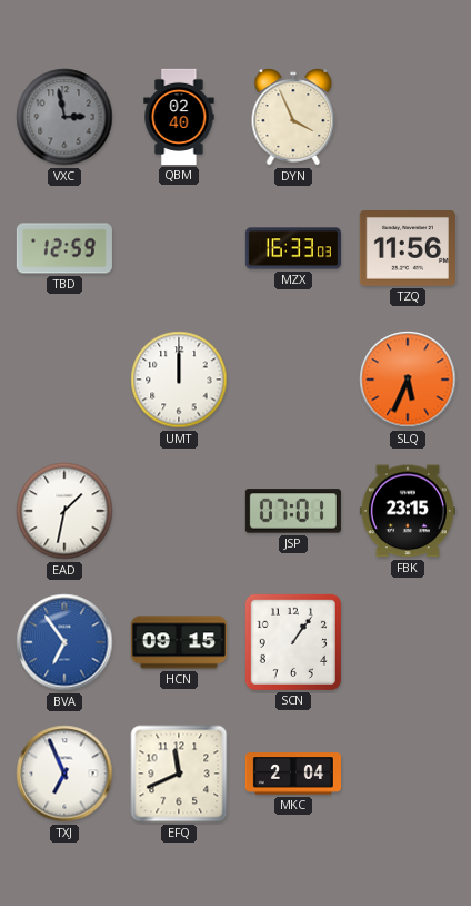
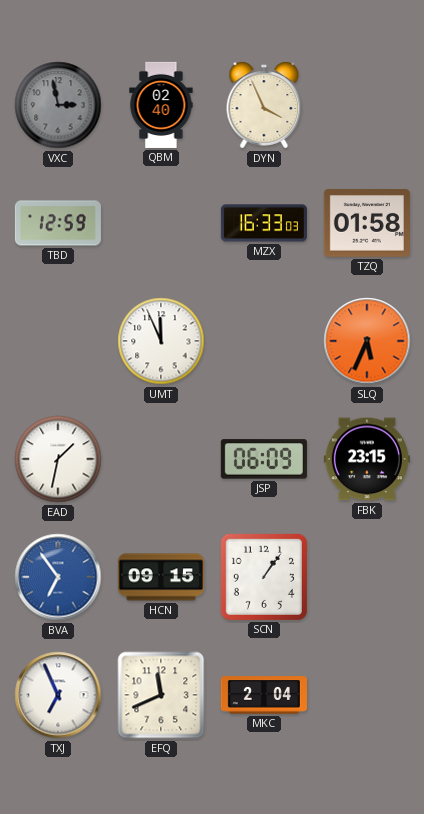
TZQ: 11:56 -> 01:58
UMT: 12:00 -> 11:56
JSP: 07:01 -> 06:09
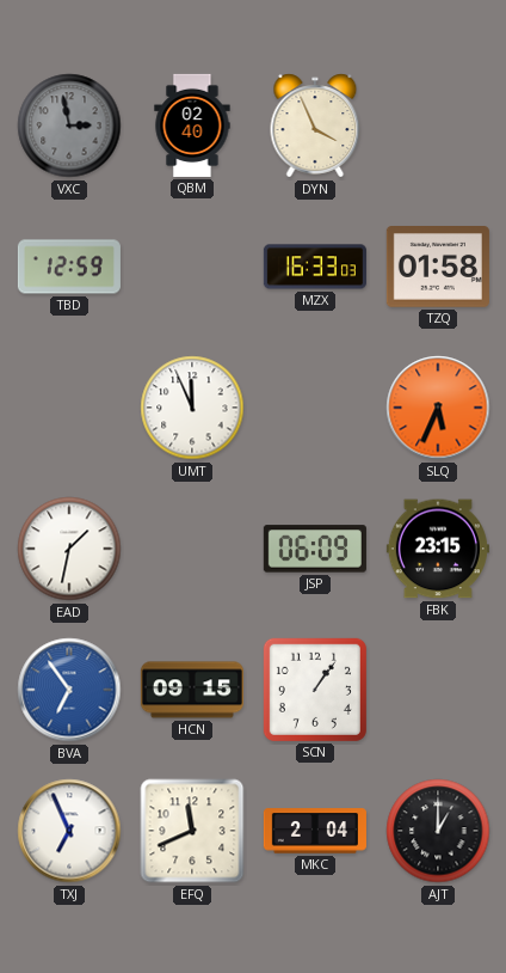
AJT: none -> 1:00
